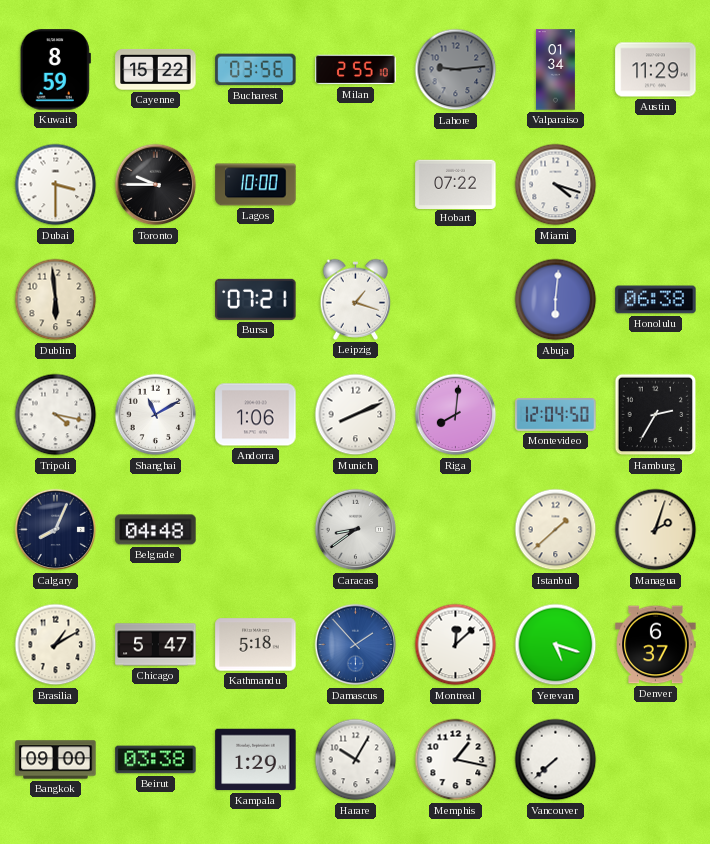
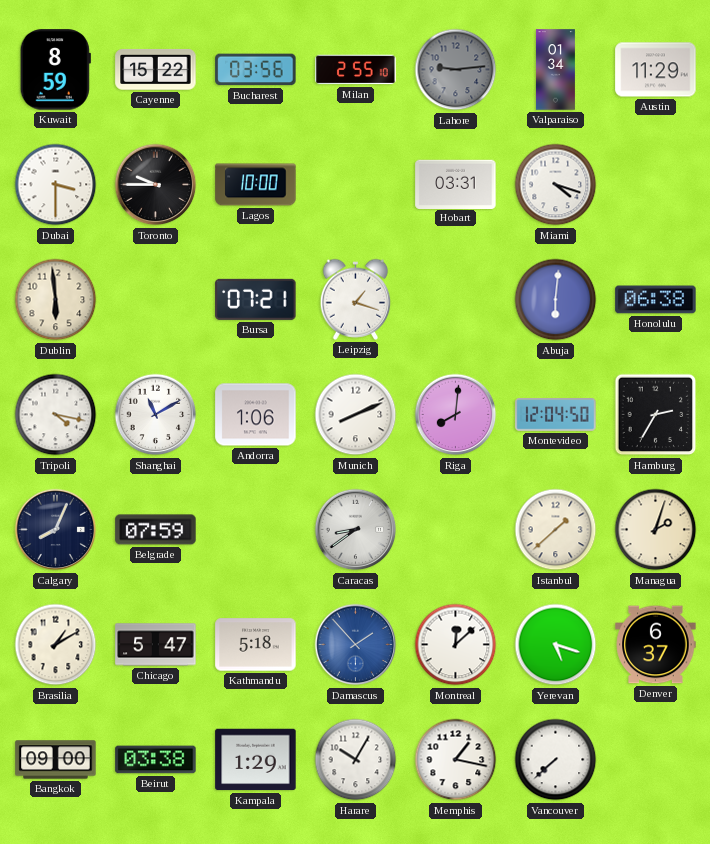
Hobart: 07:22 -> 03:31
Belgrade: 04:48 -> 07:59
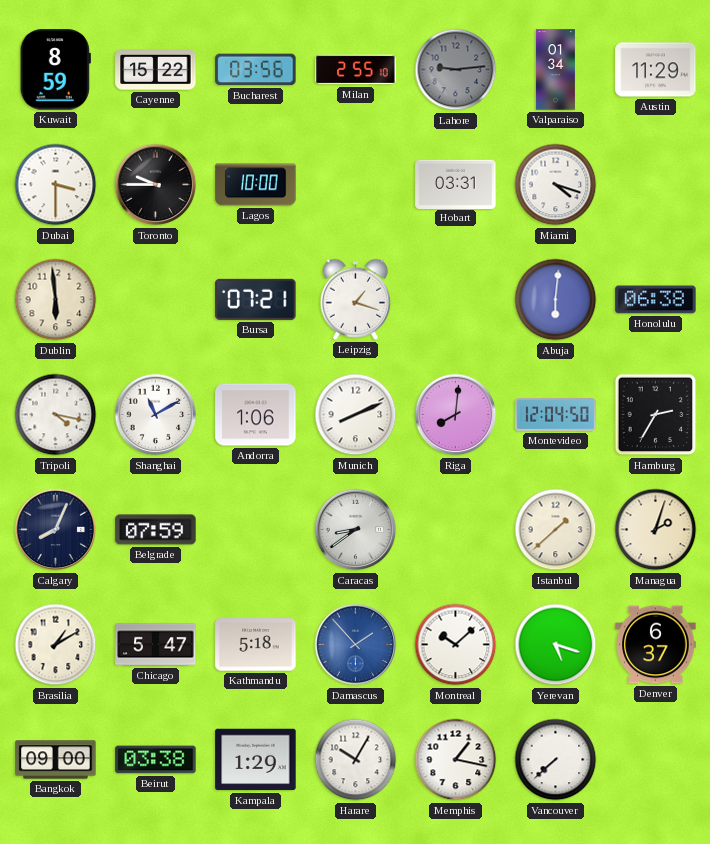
Montreal: 12:08 -> 10:08
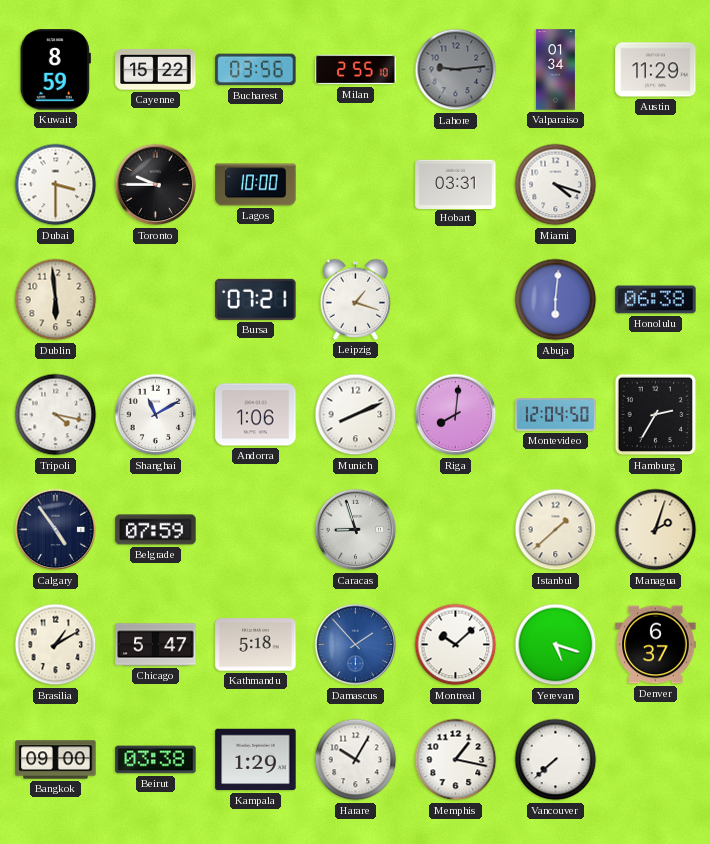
Calgary: 8:04 -> 4:54
Caracas: 8:39 -> 8:57
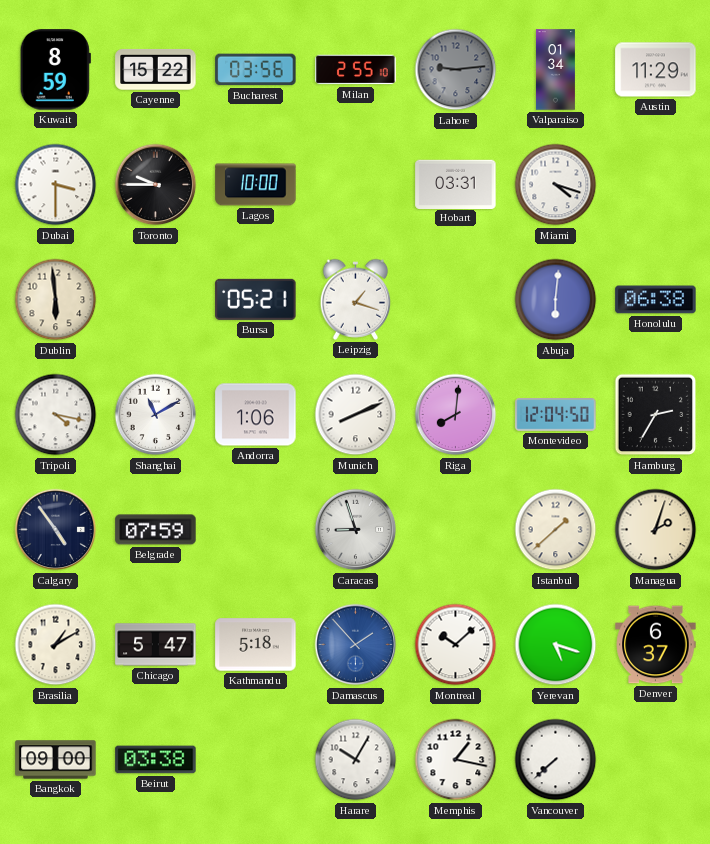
Bursa: 07:21 -> 05:21
Kampala: 1:29 -> none
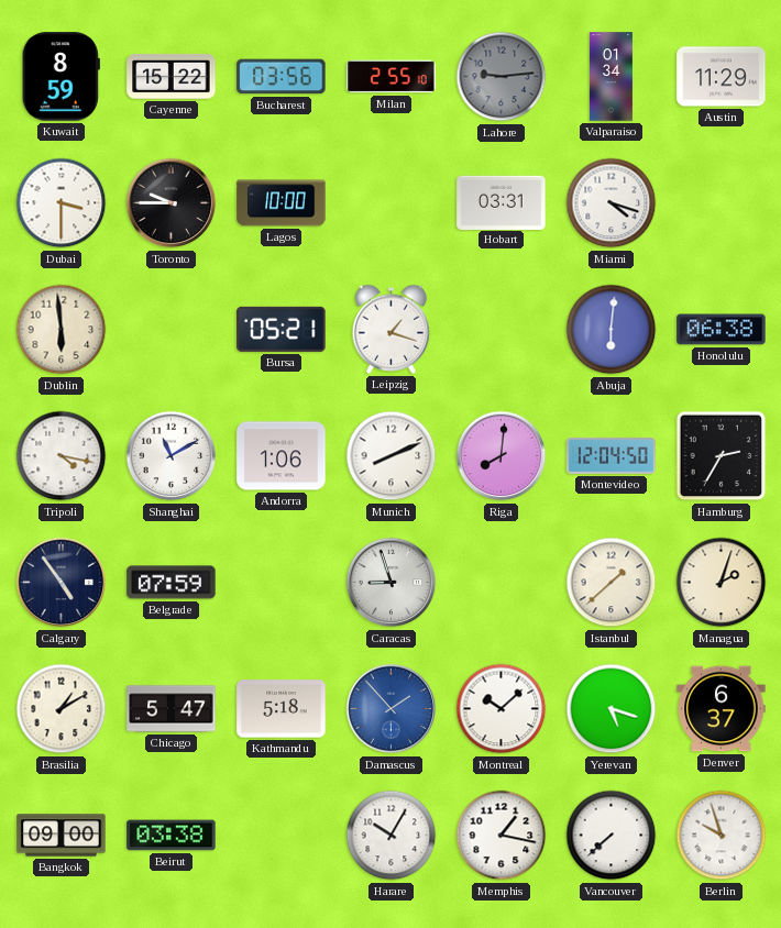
Berlin: none -> 9:57
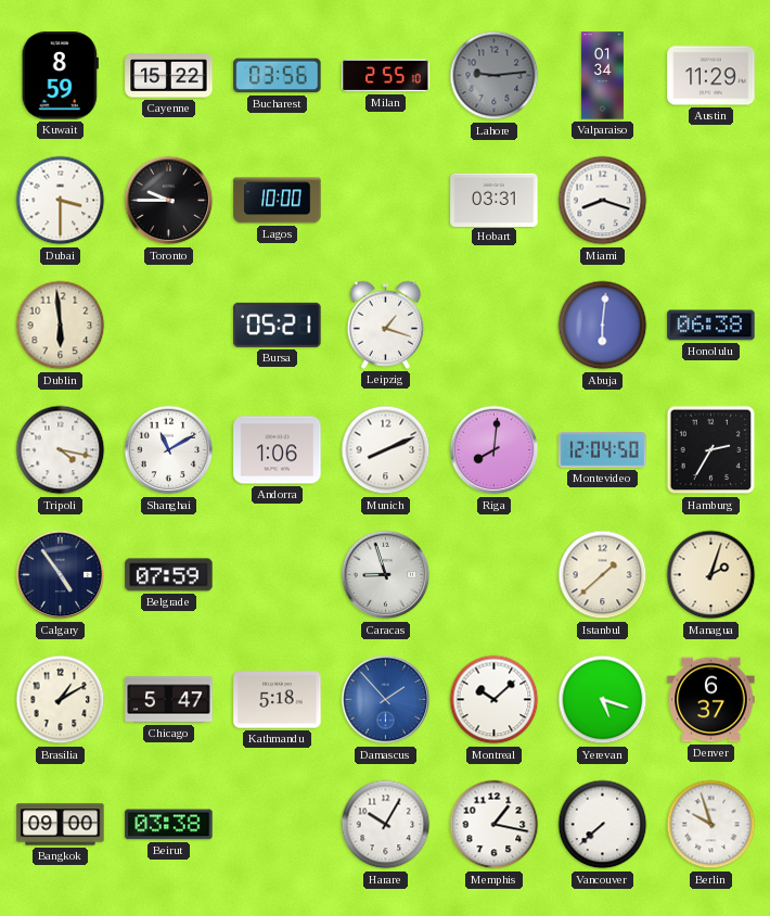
Miami: 4:18 -> 8:18
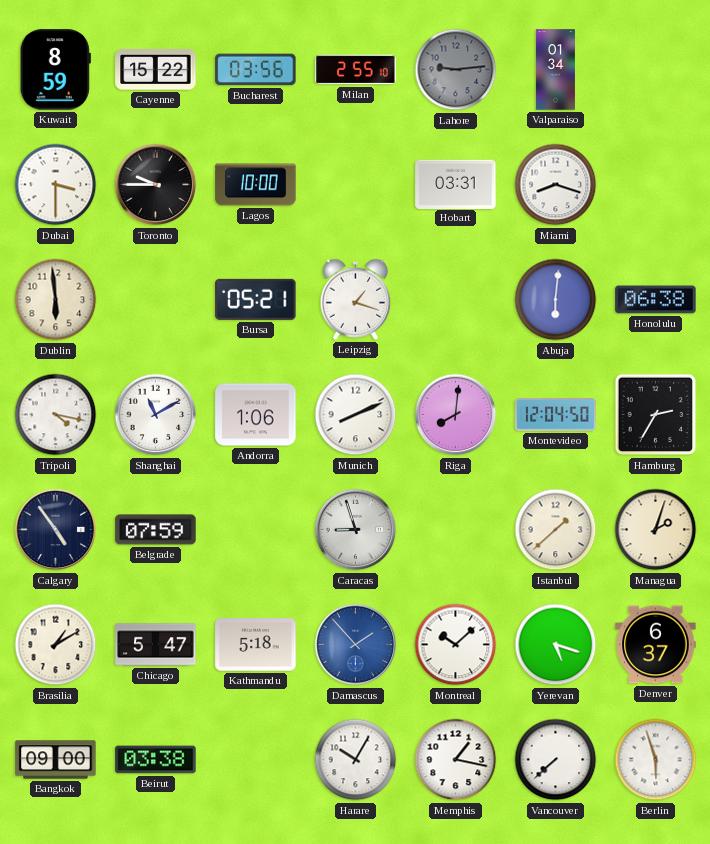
Austin: 11:29 -> none
Berlin: 9:57 -> 5:57
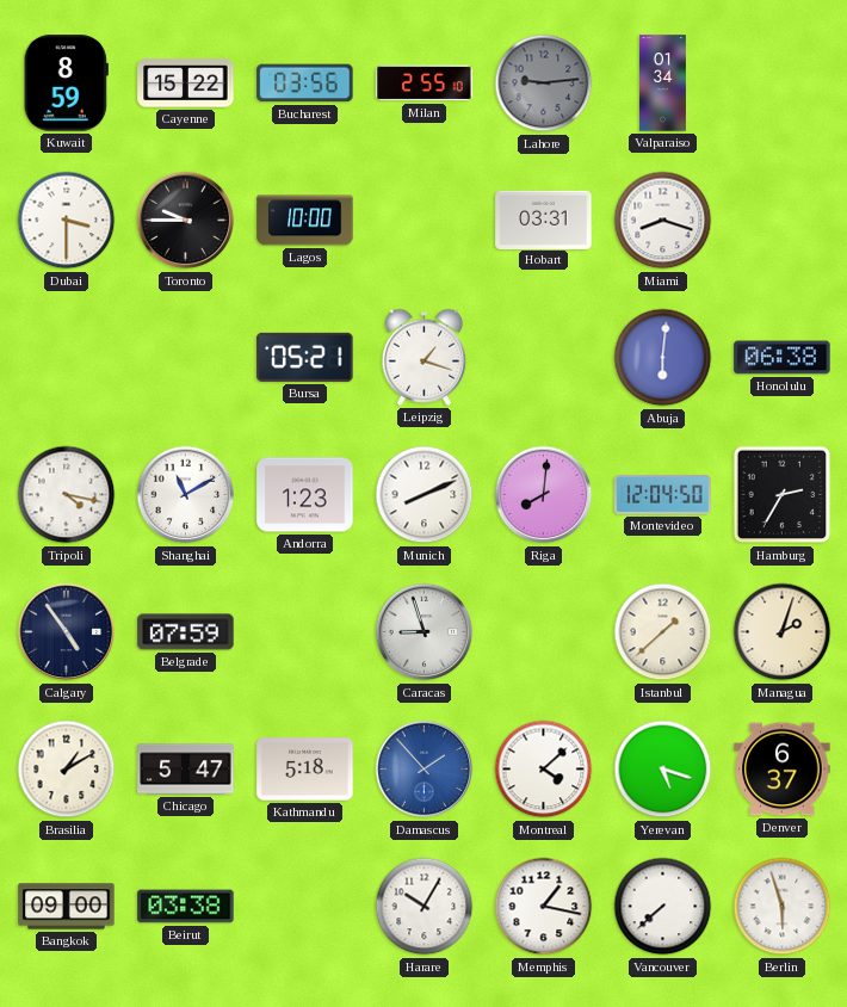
Dublin: 5:59 -> none
Andorra: 1:06 -> 1:23
Montreal: 10:08 -> 4:08
